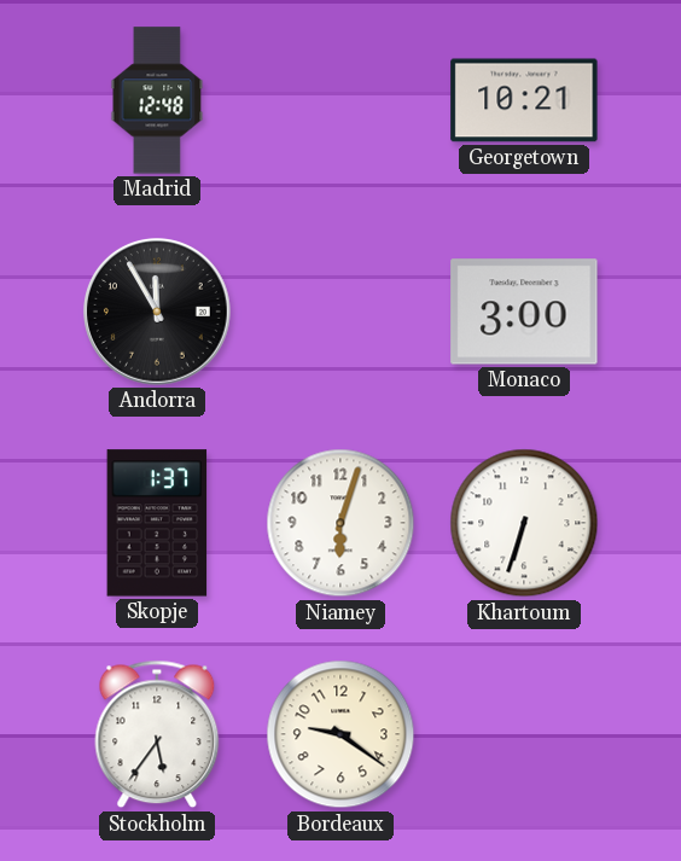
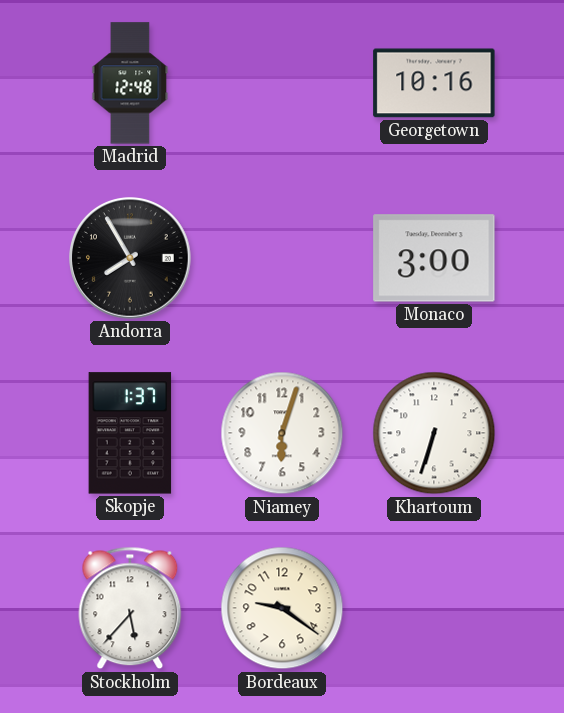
Georgetown: 10:21 -> 10:16
Andorra: 11:55 -> 7:55
Stockholm: 5:36 -> 5:37
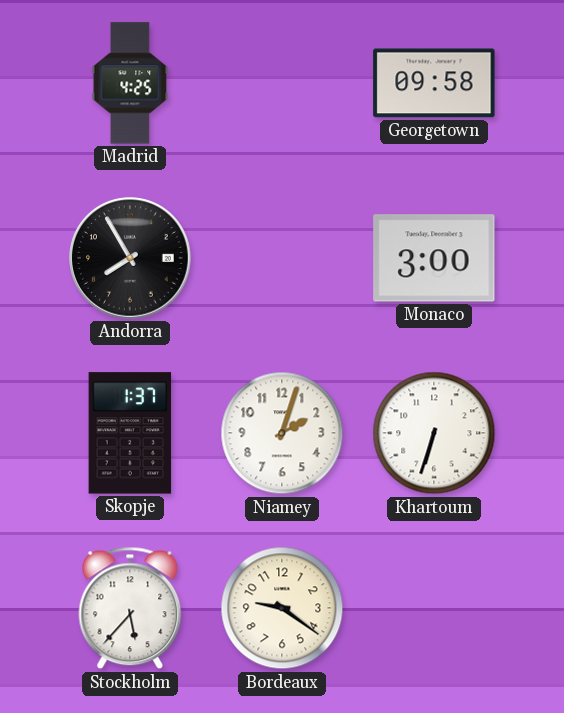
Madrid: 12:48 -> 4:25
Georgetown: 10:16 -> 09:58
Niamey: 6:03 -> 2:03
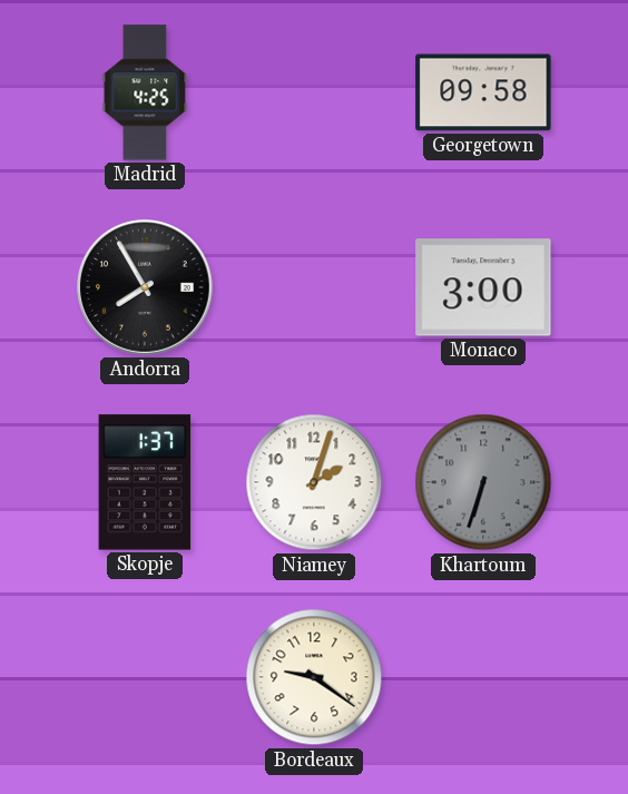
Khartoum dial: white -> grey
Stockholm: 5:37 -> none
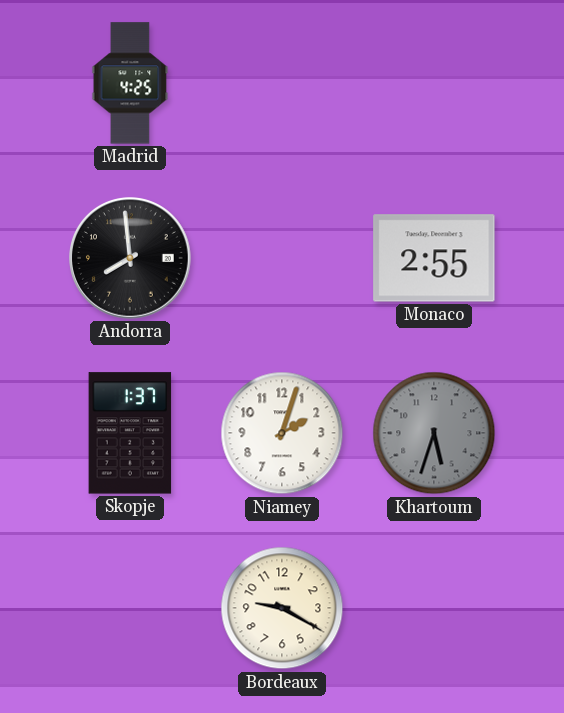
Georgetown: 09:58 -> none
Andorra: 7:55 -> 7:59
Monaco: 3:00 -> 2:55
Khartoum: 6:33 -> 5:33
Bordeaux: 9:21 -> 9:20
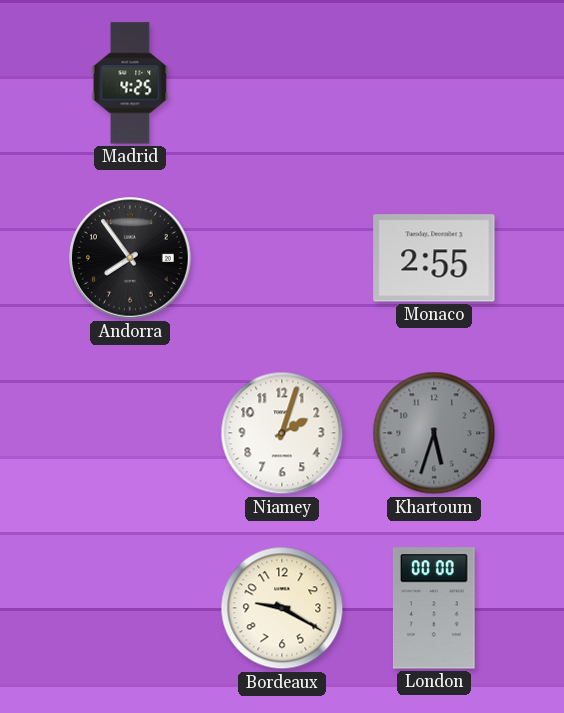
Andorra: 7:59 -> 7:54
Skopje: 1:37 -> none
London: none -> 00:00
